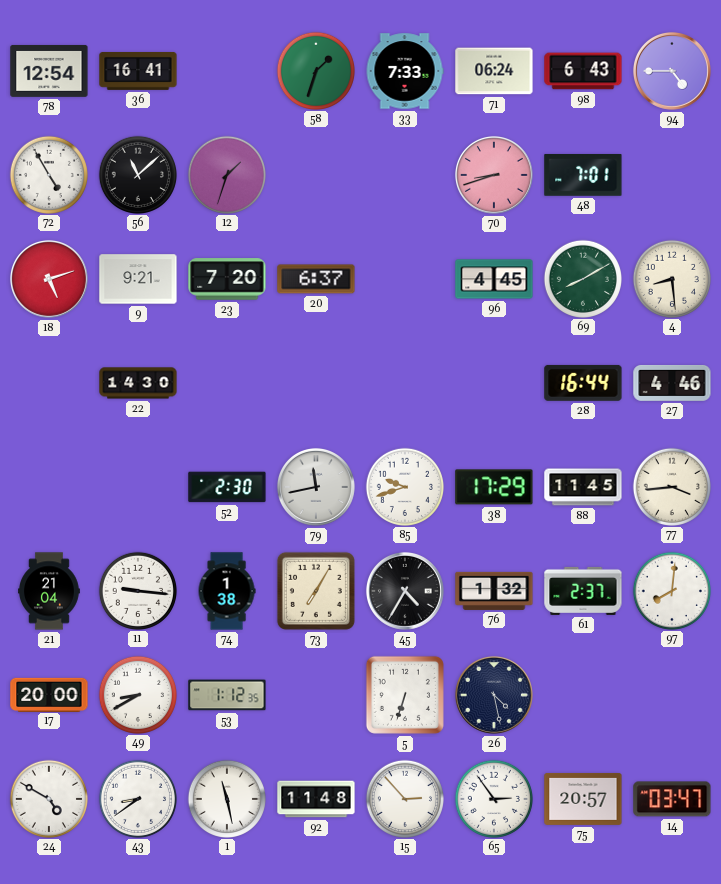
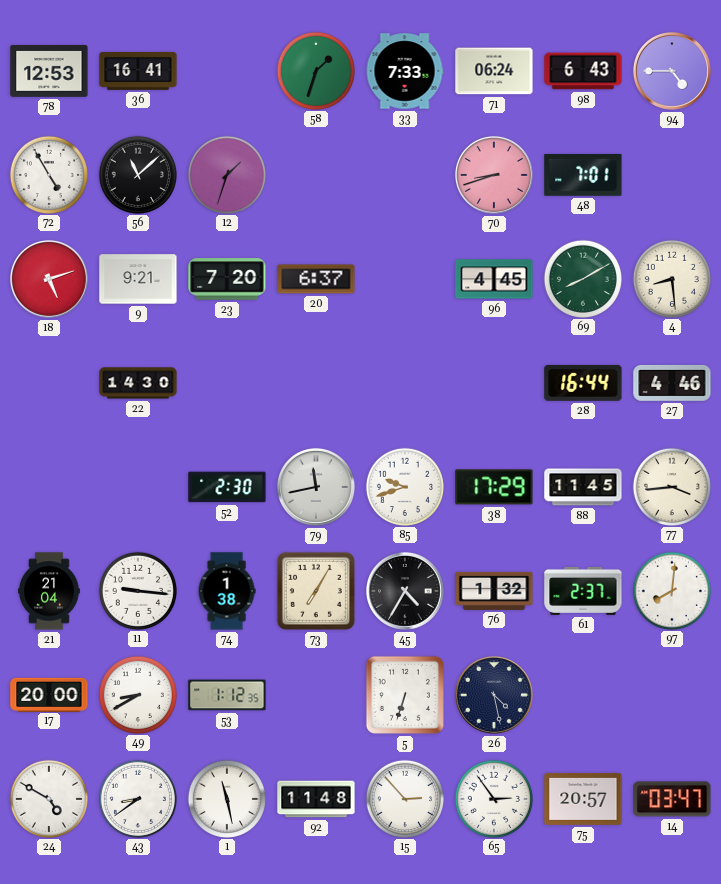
78: 12:54 -> 12:53
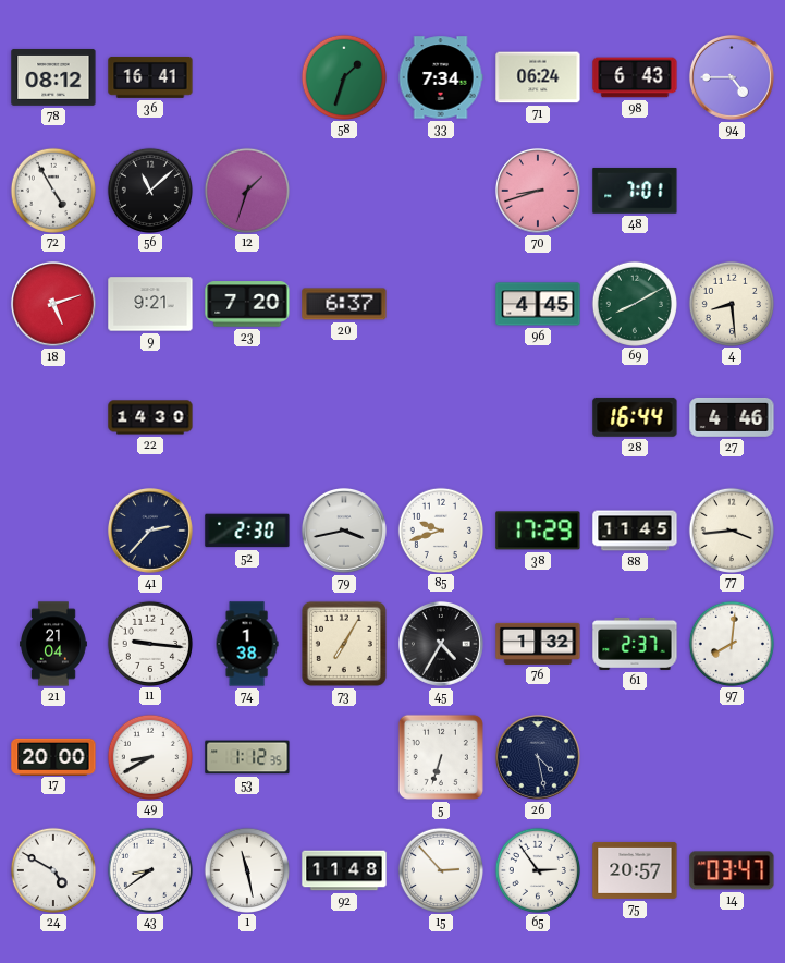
78: 12:53 -> 08:12
33: 7:33 -> 7:34
41: none -> 2:37
79: 11:43 -> 3:43
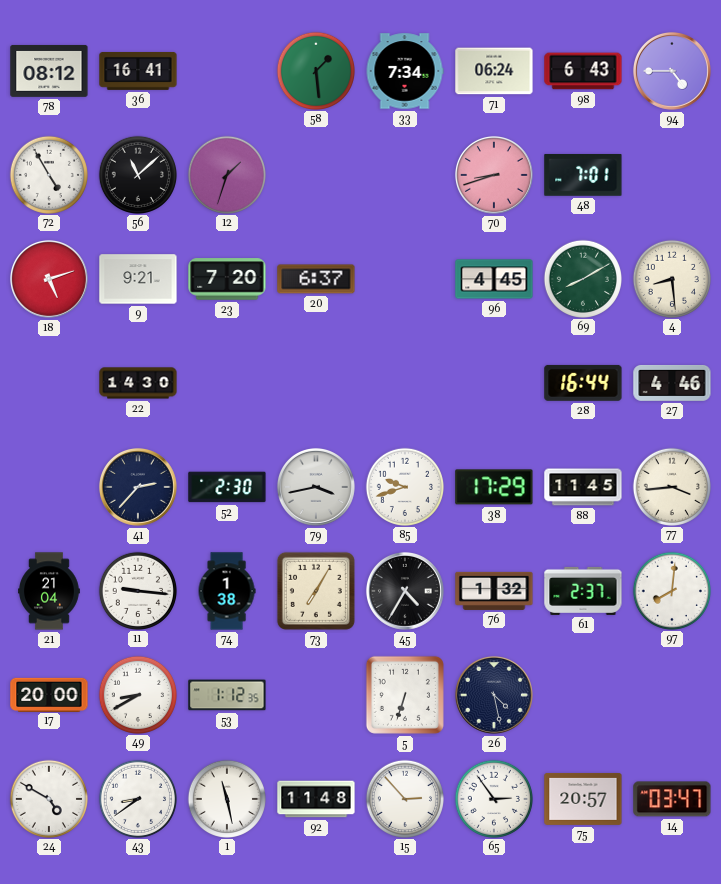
58: 1:33 -> 1:29
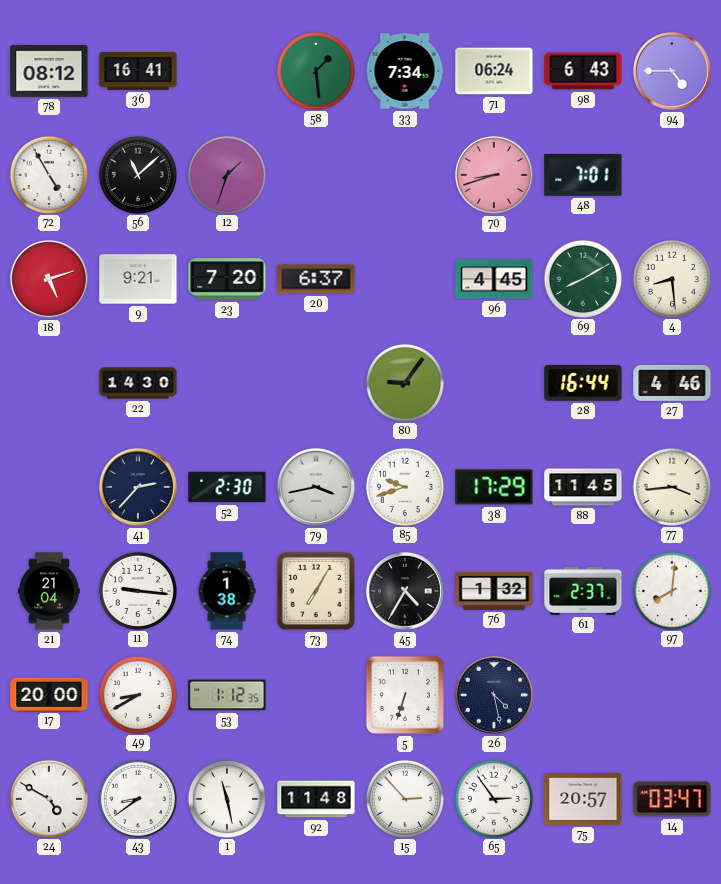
80: none -> 9:06
